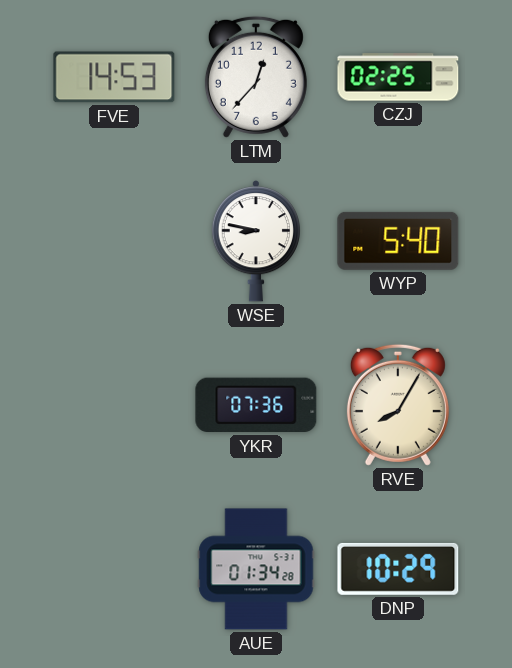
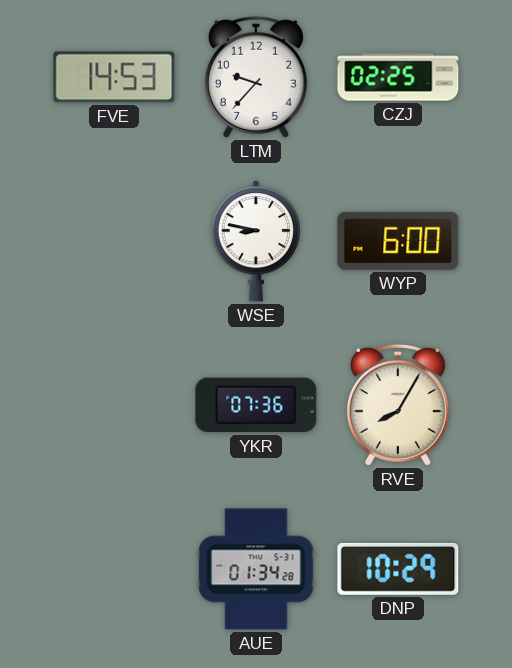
LTM: 12:37 -> 9:37
WYP: 5:40 -> 6:00
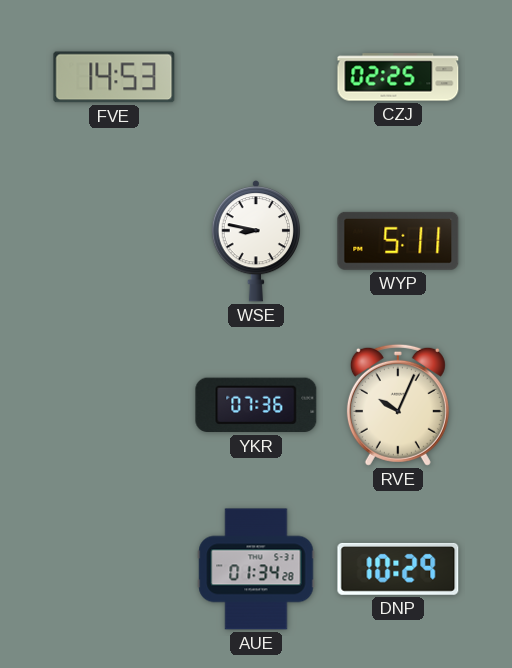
LTM: 9:37 -> none
WYP: 6:00 -> 5:11
RVE: 8:05 -> 10:04
